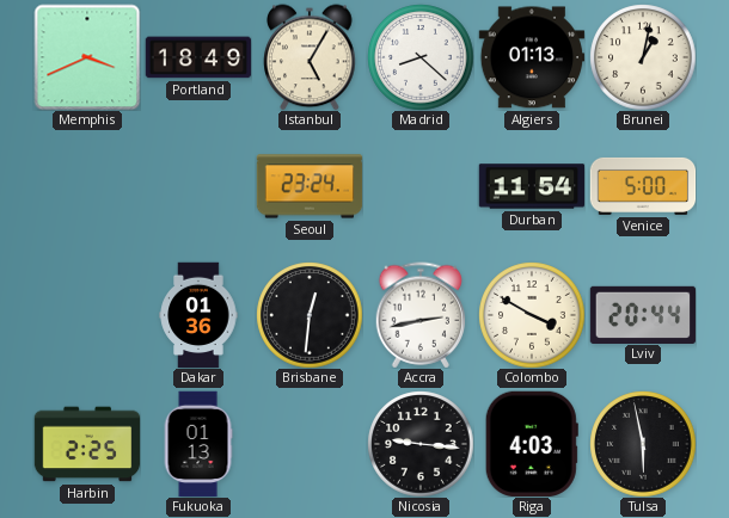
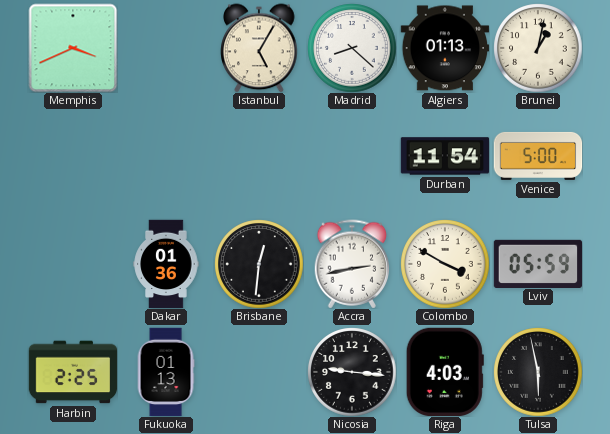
Portland: 18:49 -> none
Seoul: 23:24 -> none
Lviv: 20:44 -> 05:59
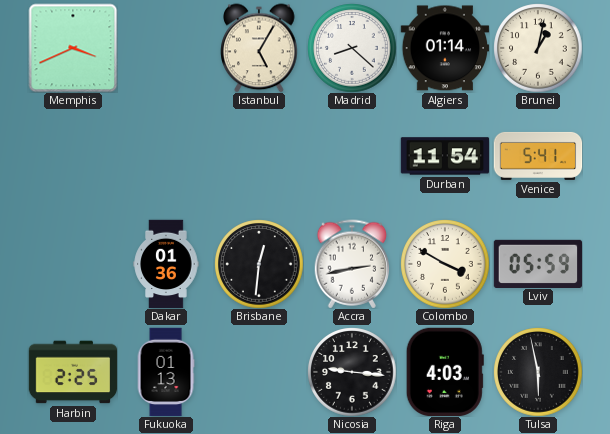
Algiers: 01:13 -> 01:14
Venice: 5:00 -> 5:41
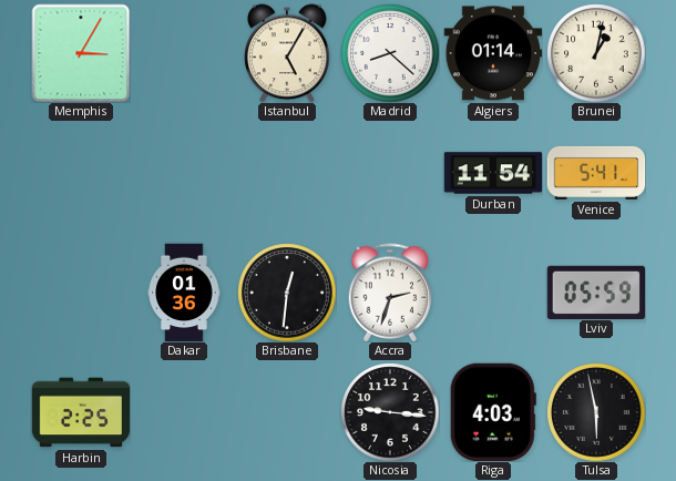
Memphis: 3:41 -> 3:05
Accra: 2:43 -> 2:33
Colombo: 3:50 -> none
Fukuoka: 01:13 -> none
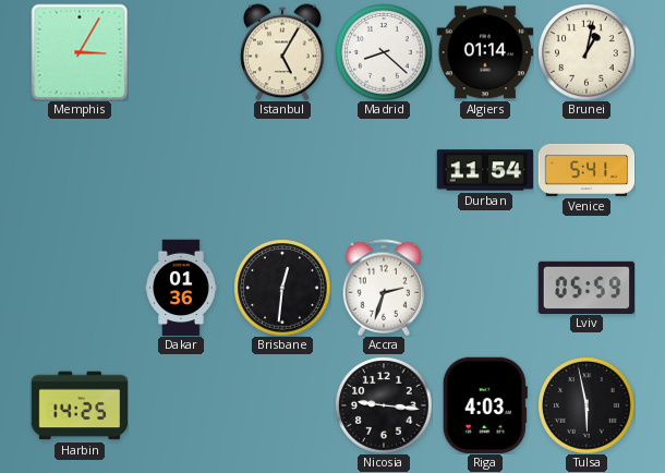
Harbin: 2:25 -> 14:25
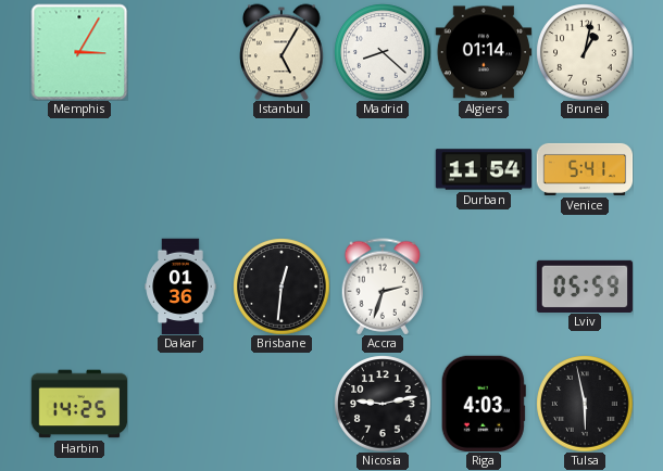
Nicosia: 9:16 -> 9:13
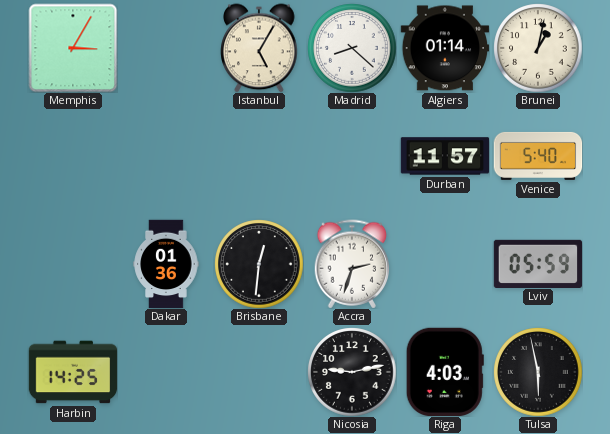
Durban: 11:54 -> 11:57
Venice: 5:41 -> 5:40
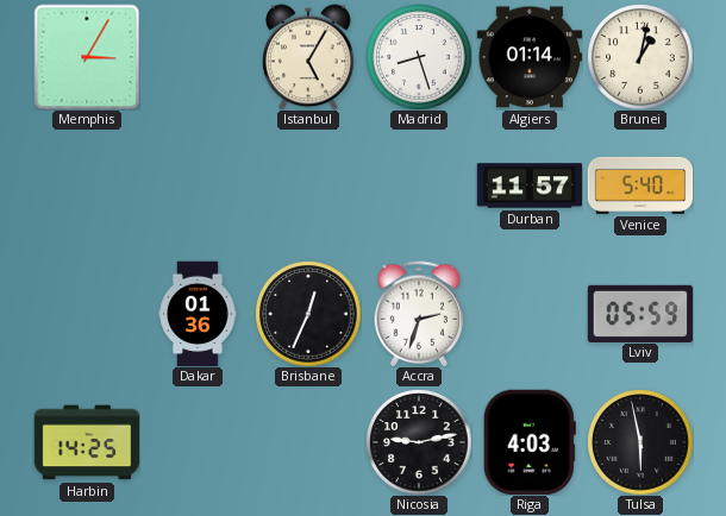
Madrid: 8:22 -> 8:27
Brisbane: 12:31 -> 12:34
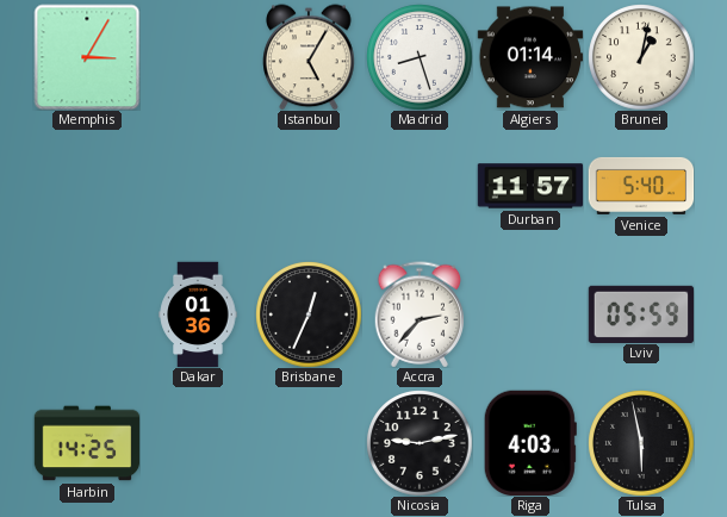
Accra: 2:33 -> 2:37
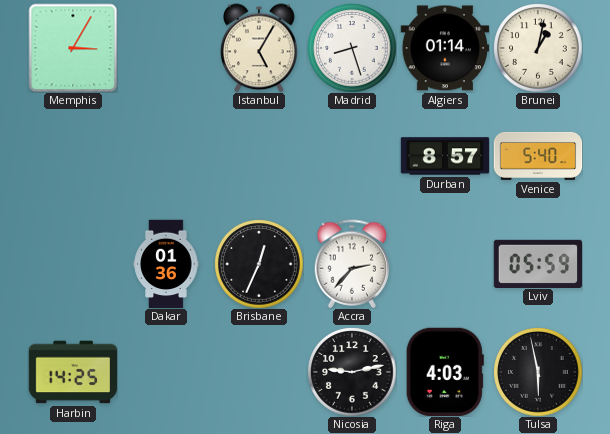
Durban: 11:57 -> 8:57
